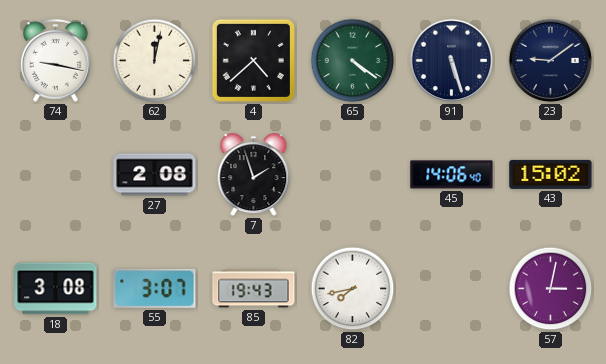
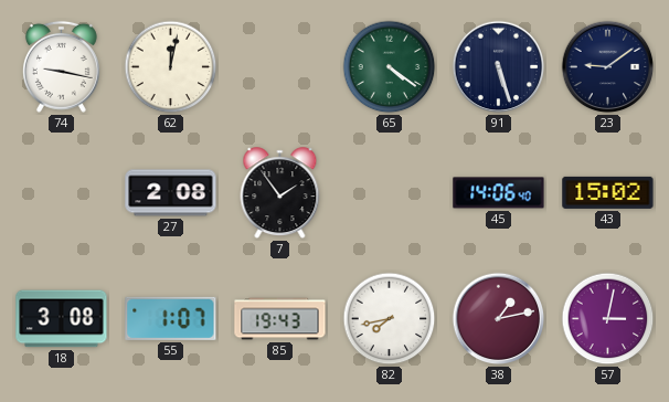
4: 4:38 -> none
7: 1:57 -> 1:54
55: 3:07 -> 1:07
38: none -> 1:13
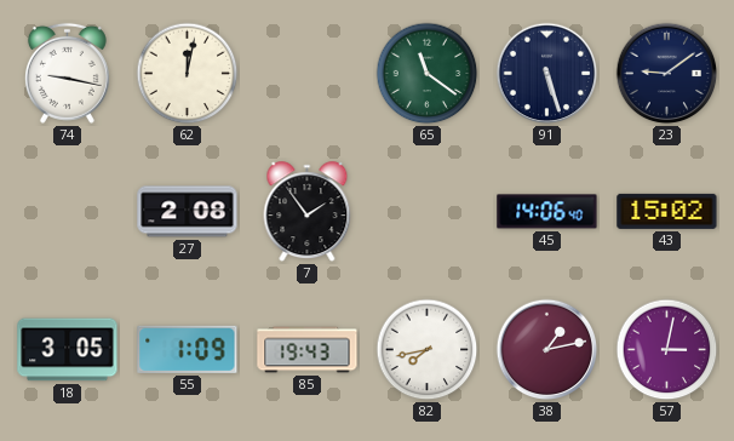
65: 4:21 -> 11:21
18: 3:08 -> 3:05
55: 1:07 -> 1:09
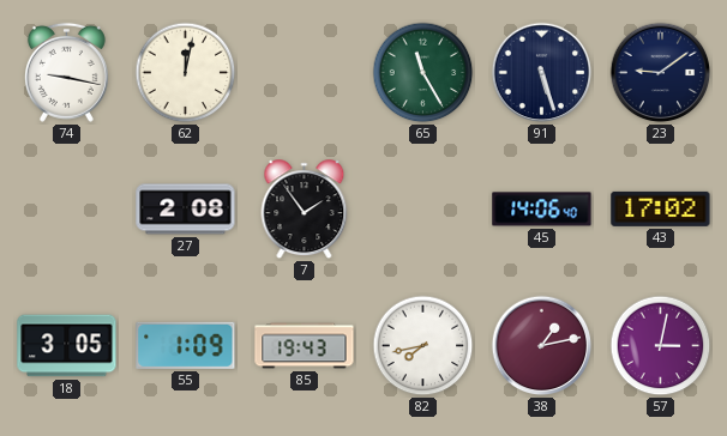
65: 11:21 -> 11:25
43: 15:02 -> 17:02
